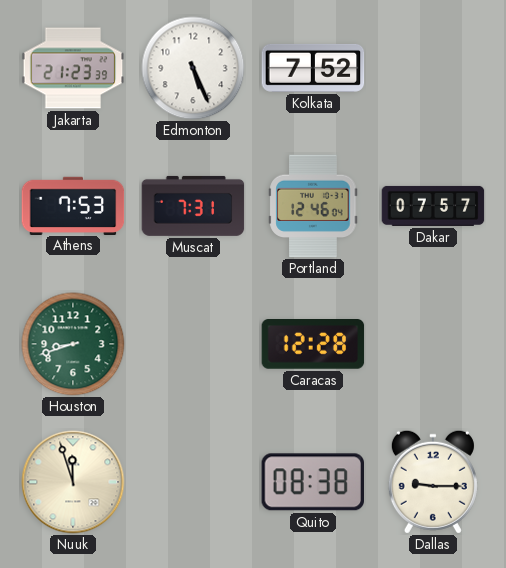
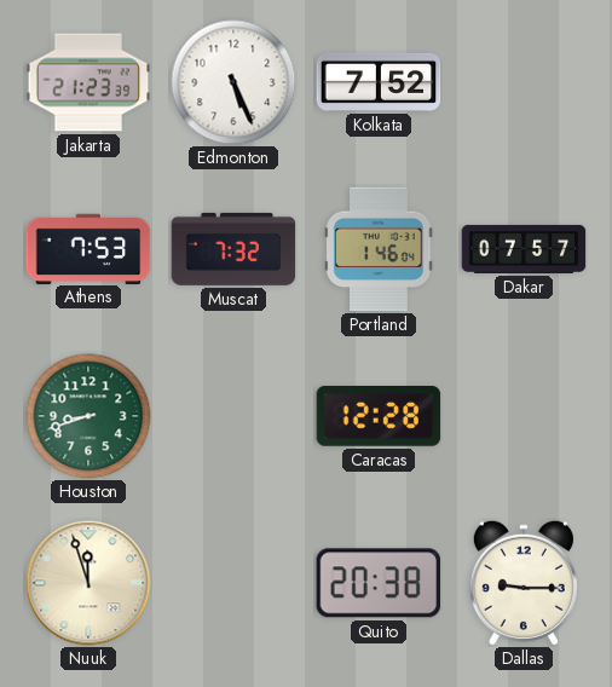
Muscat: 7:31 -> 7:32
Portland: 12:46 -> 1:46
Quito: 08:38 -> 20:38
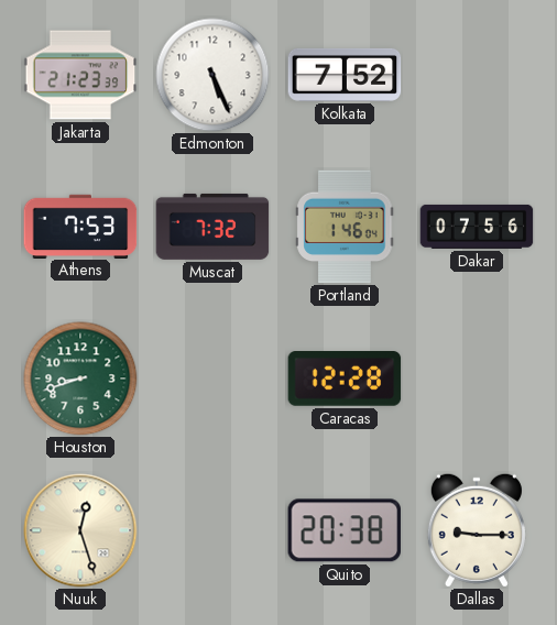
Dakar: 07:57 -> 07:56
Nuuk: 11:57 -> 12:27
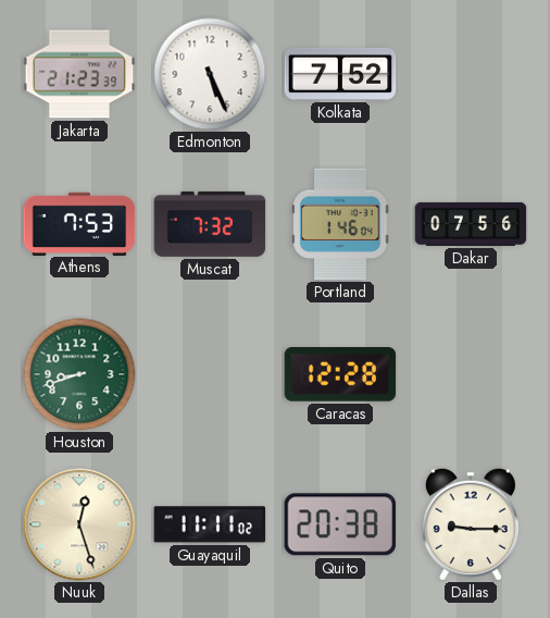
Guayaquil: none -> 11:11
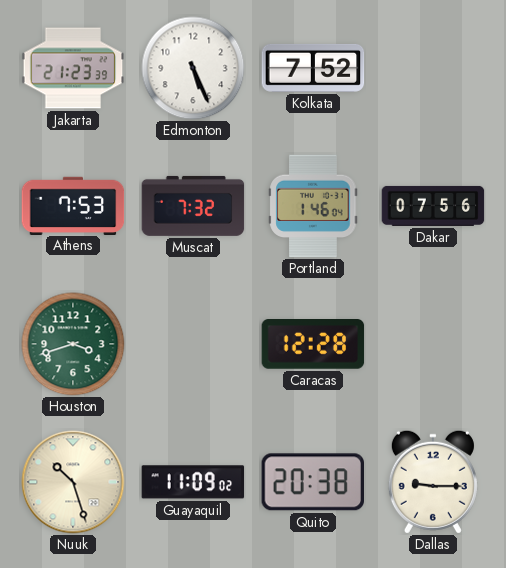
Houston: 8:42 -> 3:42
Nuuk: 12:27 -> 10:27
Guayaquil: 11:11 -> 11:09
